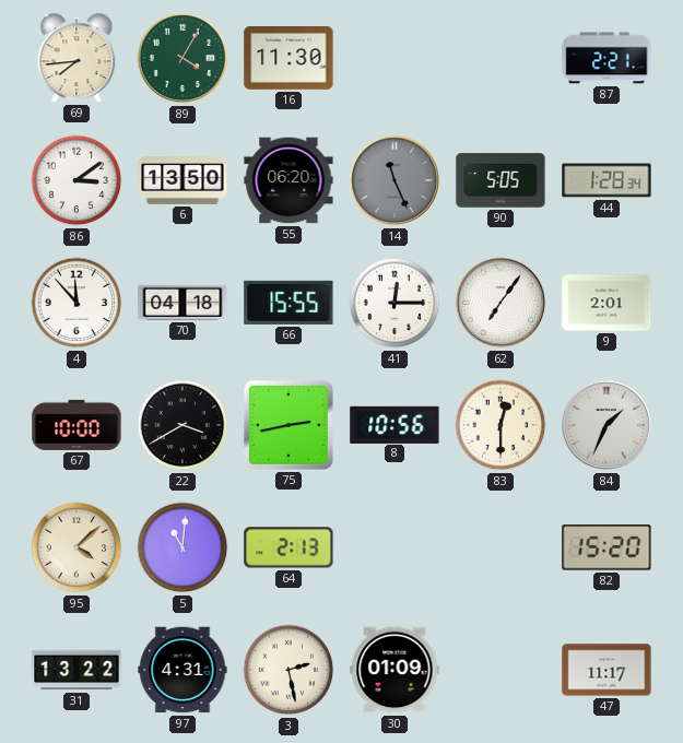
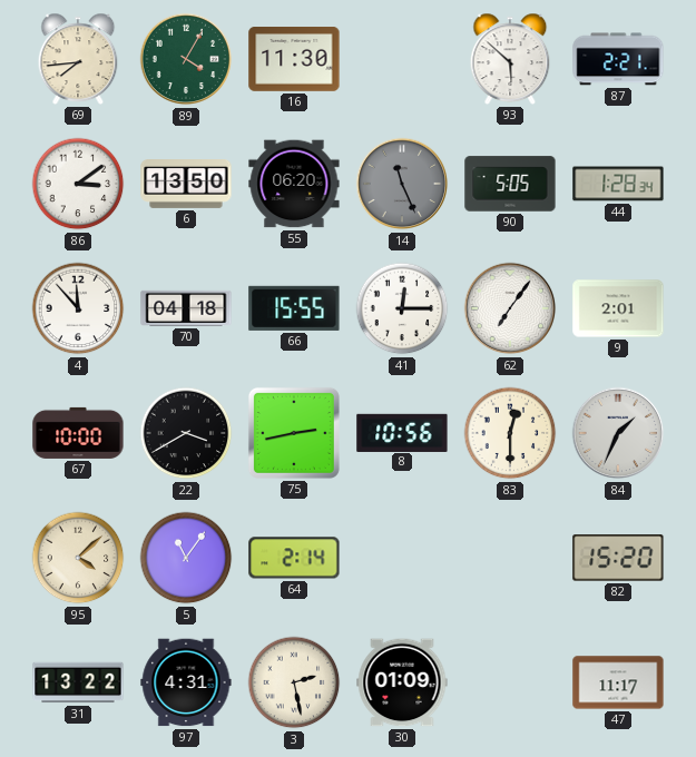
93: none -> 5:52
5: 11:01 -> 11:06
64: 2:13 -> 2:14
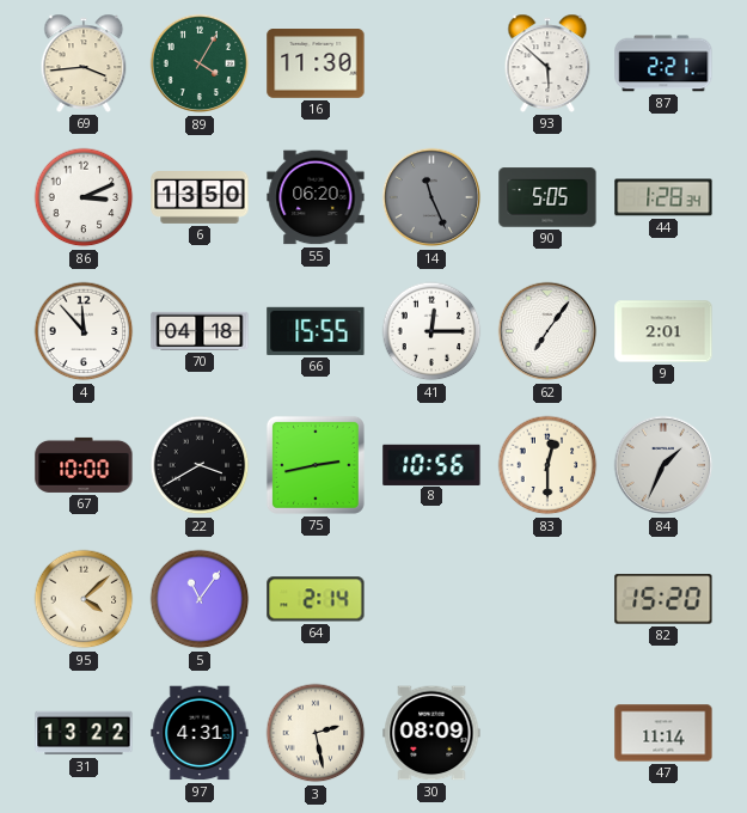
69: 7:44 -> 3:44
86: 3:09 -> 3:11
30: 01:09 -> 08:09
47: 11:17 -> 11:14
